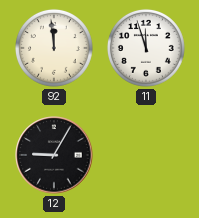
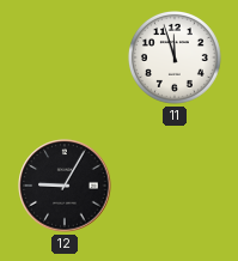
92: 11:59 -> none
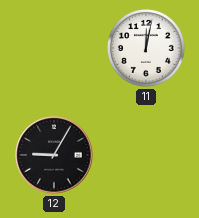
11: 11:57 -> 12:02
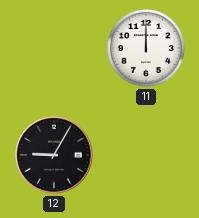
11: 12:02 -> 12:00
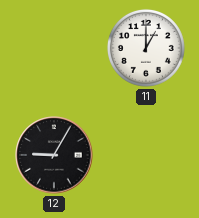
11: 12:00 -> 1:00
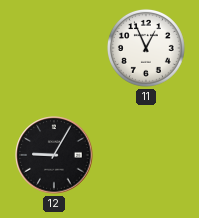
11: 1:00 -> 12:56
